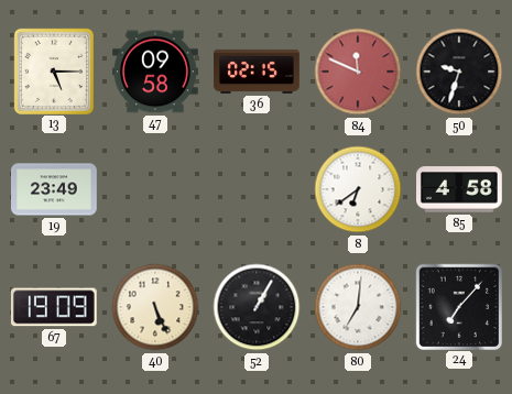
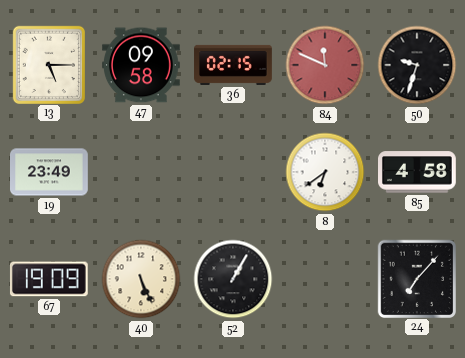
80: 7:01 -> none
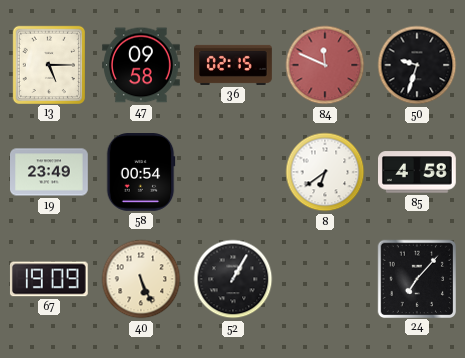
58: none -> 00:54
